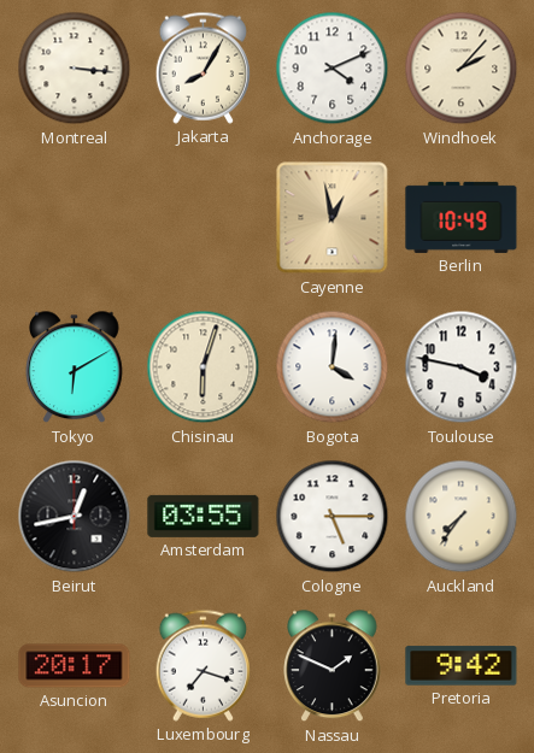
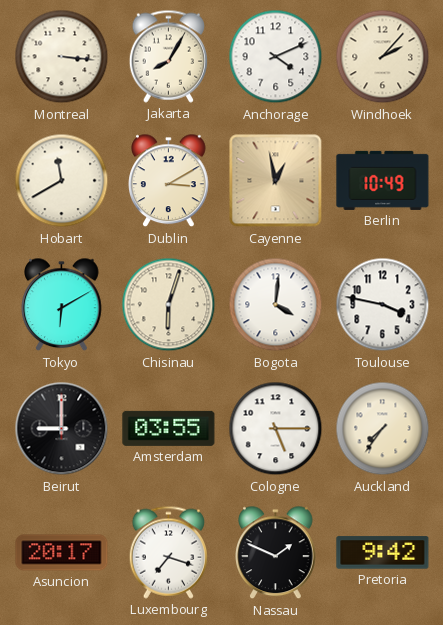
Hobart: none -> 11:40
Dublin: none -> 3:10
Beirut: 12:43 -> 9:00
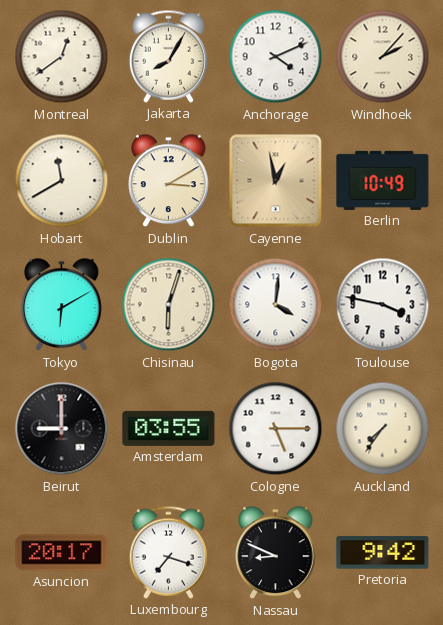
Montreal: 3:16 -> 12:39
Nassau: 1:49 -> 8:49
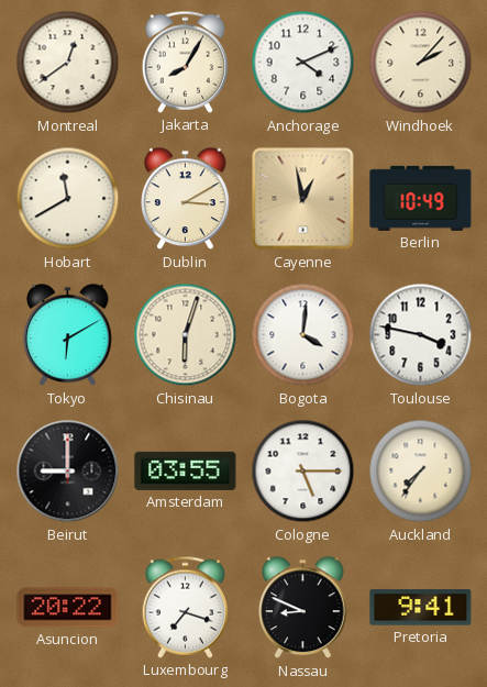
Asuncion: 20:17 -> 20:22
Pretoria: 9:42 -> 9:41
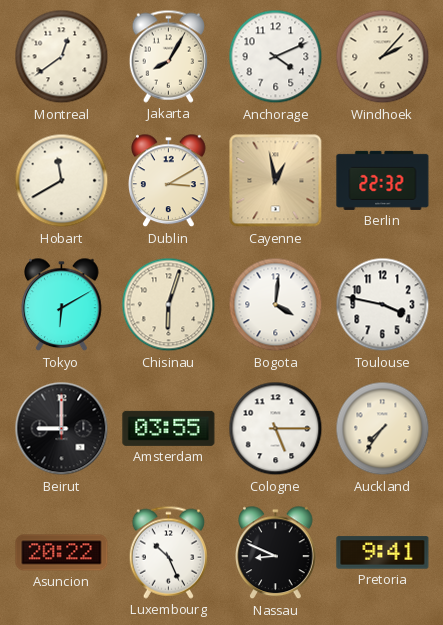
Berlin: 10:49 -> 22:32
Luxembourg: 7:18 -> 10:26
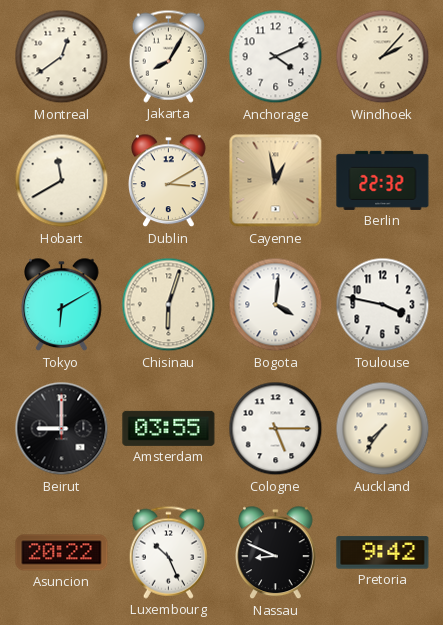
Pretoria: 9:41 -> 9:42
